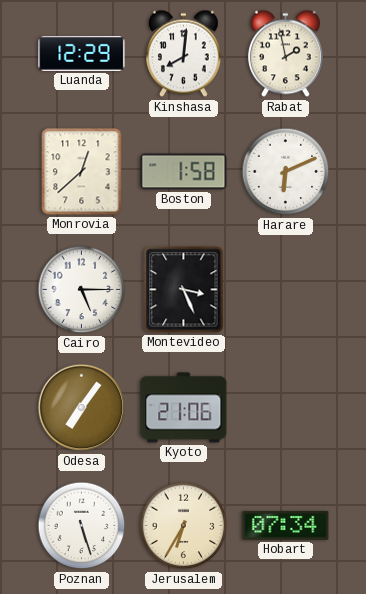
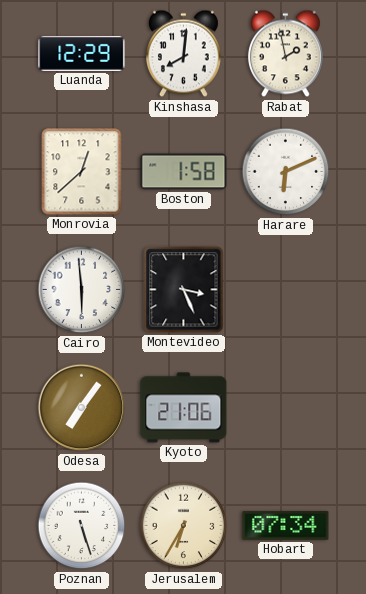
Cairo: 5:15 -> 5:59
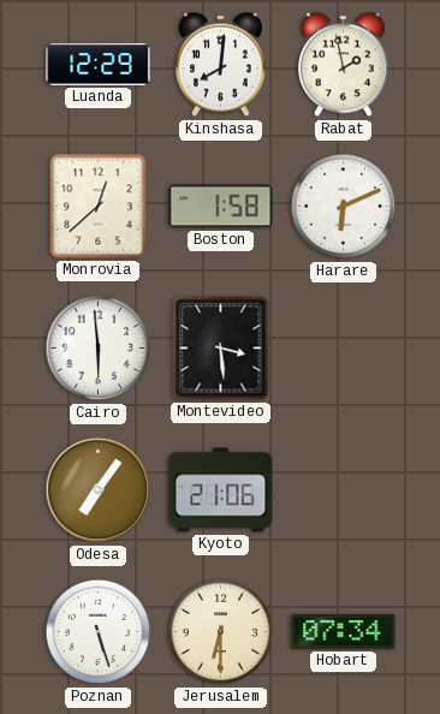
Montevideo: 3:26 -> 3:29
Jerusalem: 6:35 -> 6:30
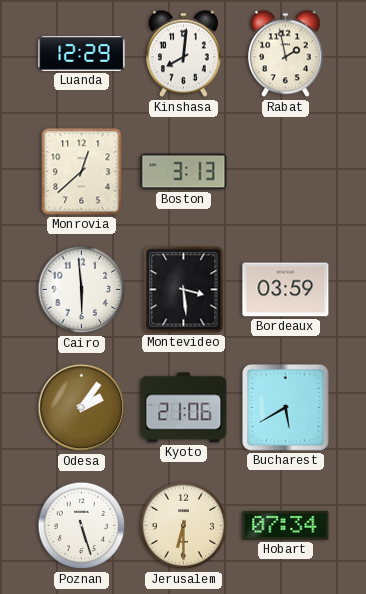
Boston: 1:58 -> 3:13
Harare: 6:11 -> none
Bordeaux: none -> 03:59
Odesa: 7:06 -> 2:06
Bucharest: none -> 5:40
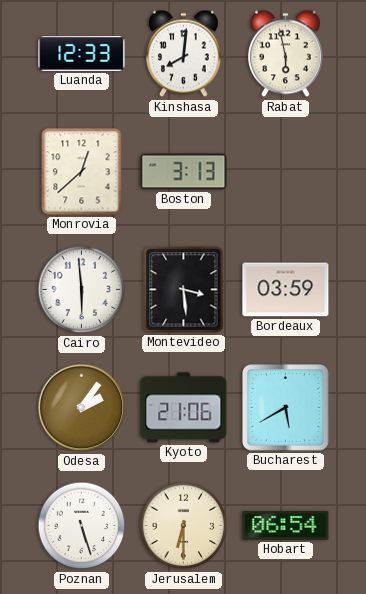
Luanda: 12:29 -> 12:33
Rabat: 1:58 -> 5:58
Hobart: 07:34 -> 06:54
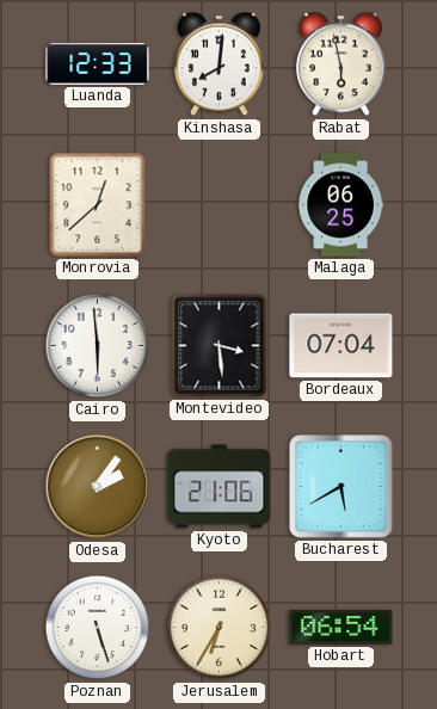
Boston: 3:13 -> none
Malaga: none -> 06:25
Bordeaux: 03:59 -> 07:04
Jerusalem: 6:30 -> 6:35
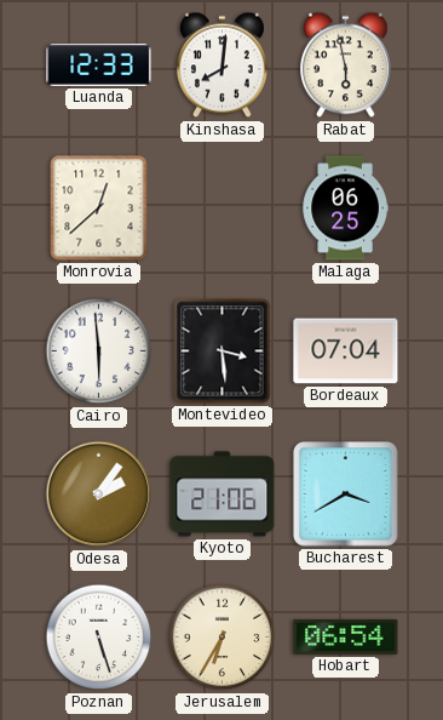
Bucharest: 5:40 -> 3:40
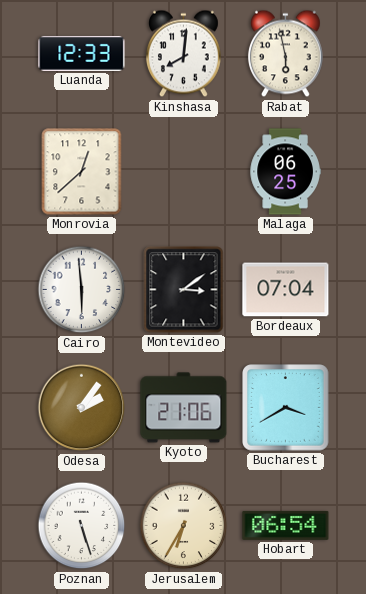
Montevideo: 3:29 -> 3:09
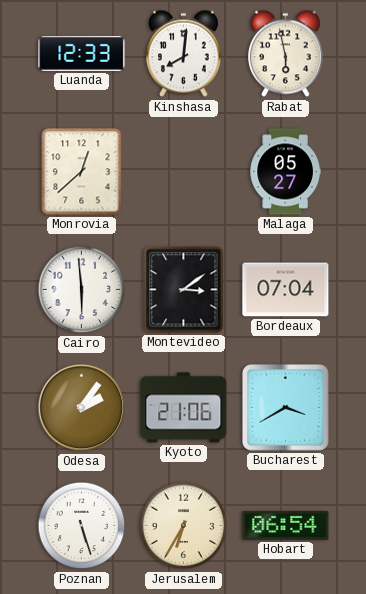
Malaga: 06:25 -> 05:27
